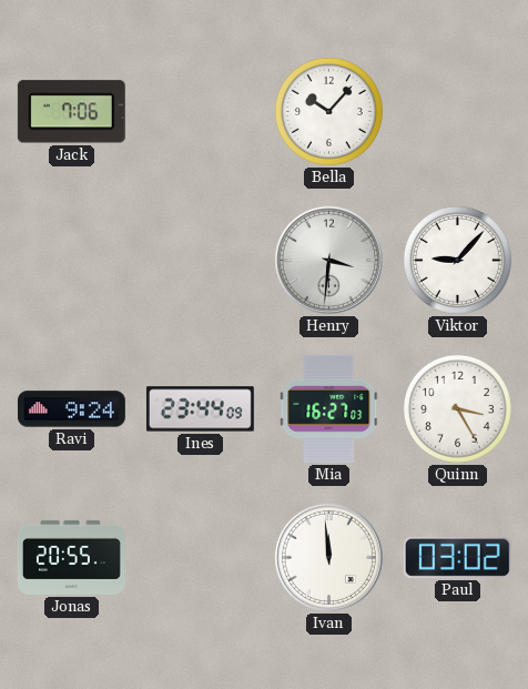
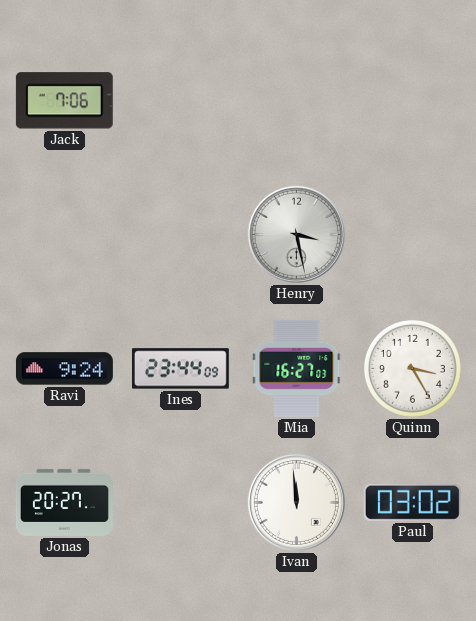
Bella: 10:07 -> none
Henry: 3:31 -> 3:28
Viktor: 9:07 -> none
Jonas: 20:55 -> 20:27
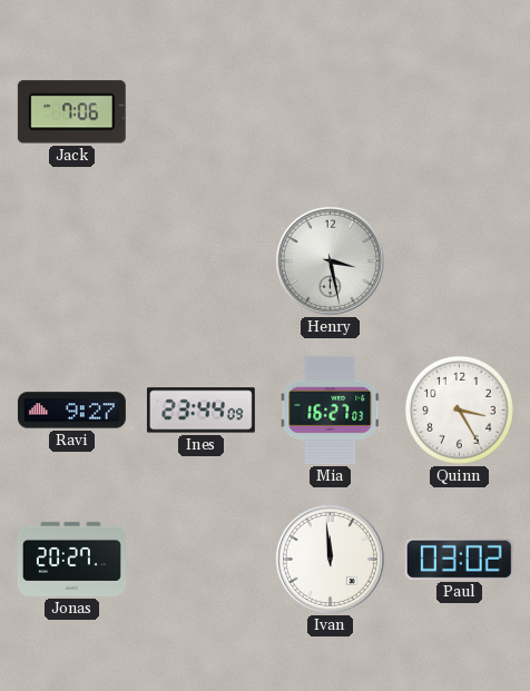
Ravi: 9:24 -> 9:27
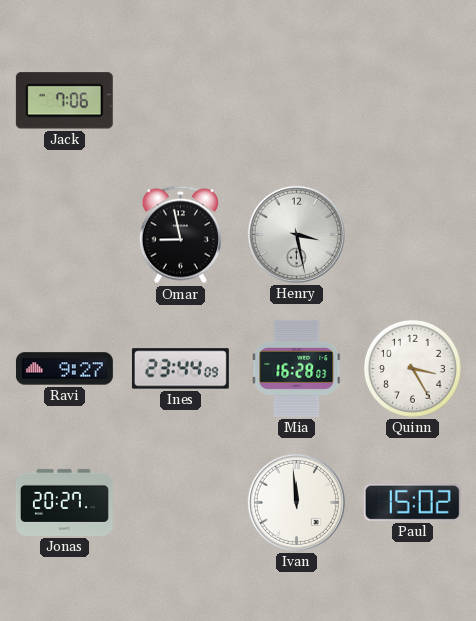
Omar: none -> 8:58
Mia: 16:27 -> 16:28
Paul: 03:02 -> 15:02
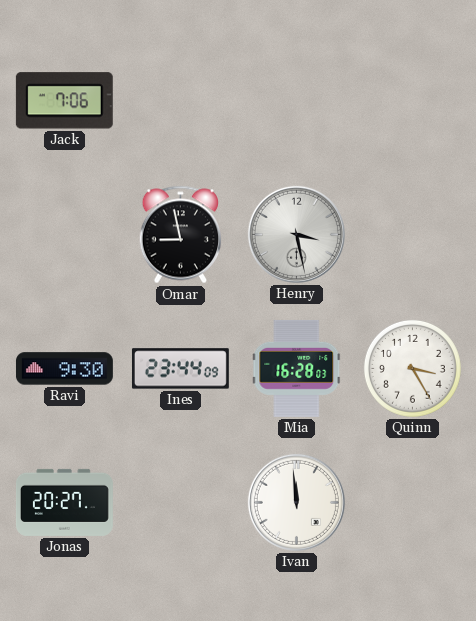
Ravi: 9:27 -> 9:30
Paul: 15:02 -> none
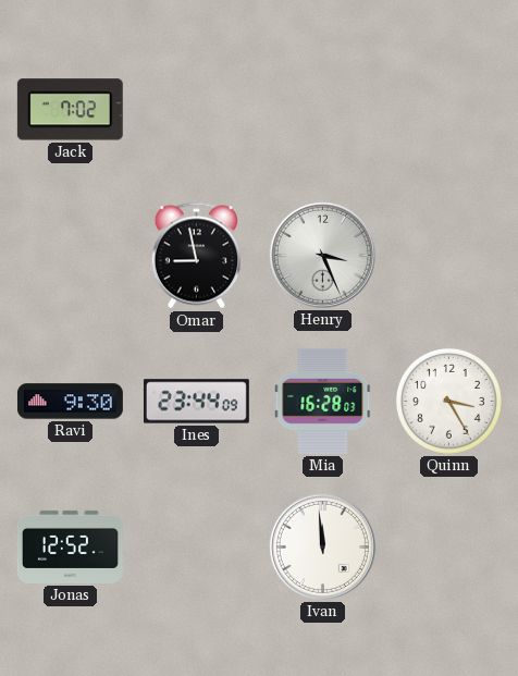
Jack: 7:06 -> 7:02
Henry: 3:28 -> 3:26
Jonas: 20:27 -> 12:52
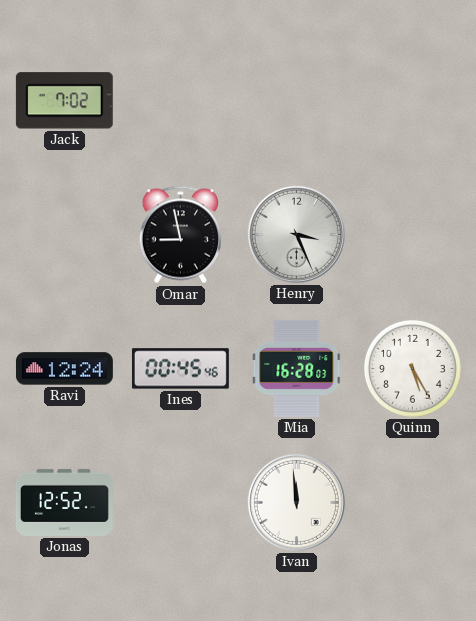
Ravi: 9:30 -> 12:24
Ines: 23:44 -> 00:45
Quinn: 3:25 -> 5:25
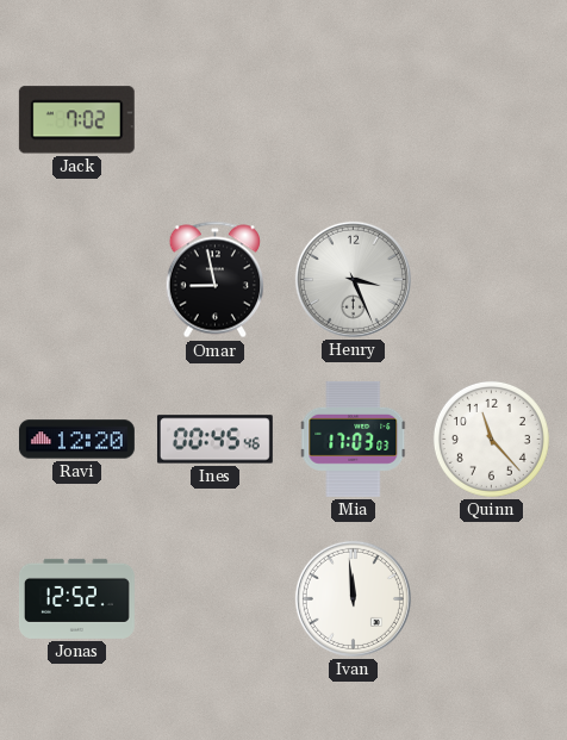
Ravi: 12:24 -> 12:20
Mia: 16:28 -> 17:03
Quinn: 5:25 -> 11:23
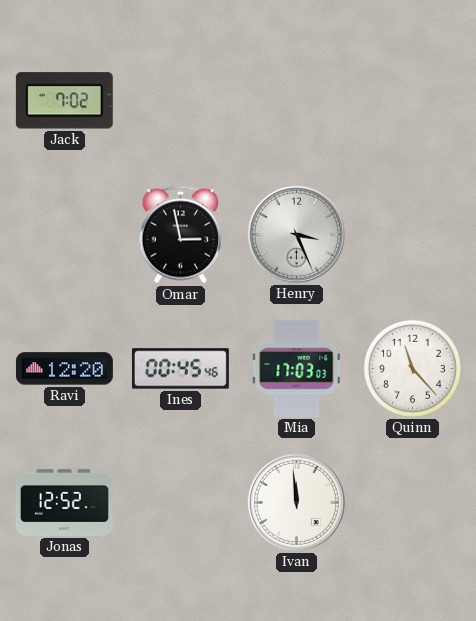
Omar: 8:58 -> 2:58
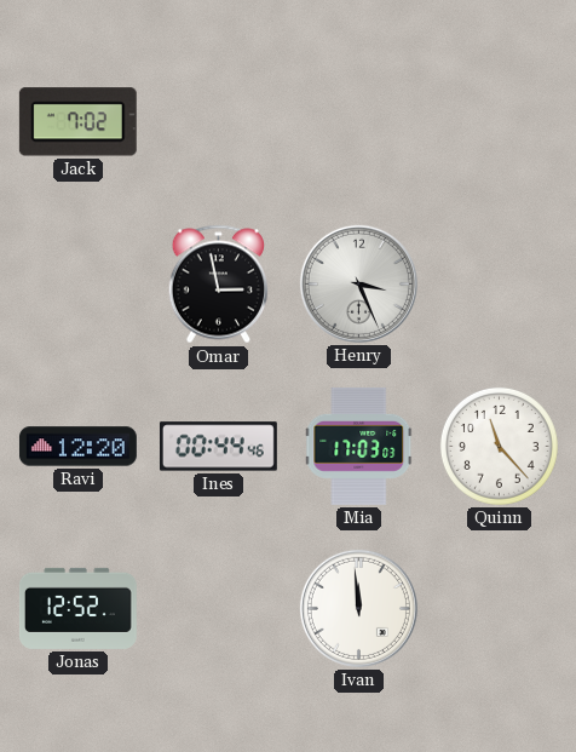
Ines: 00:45 -> 00:44
